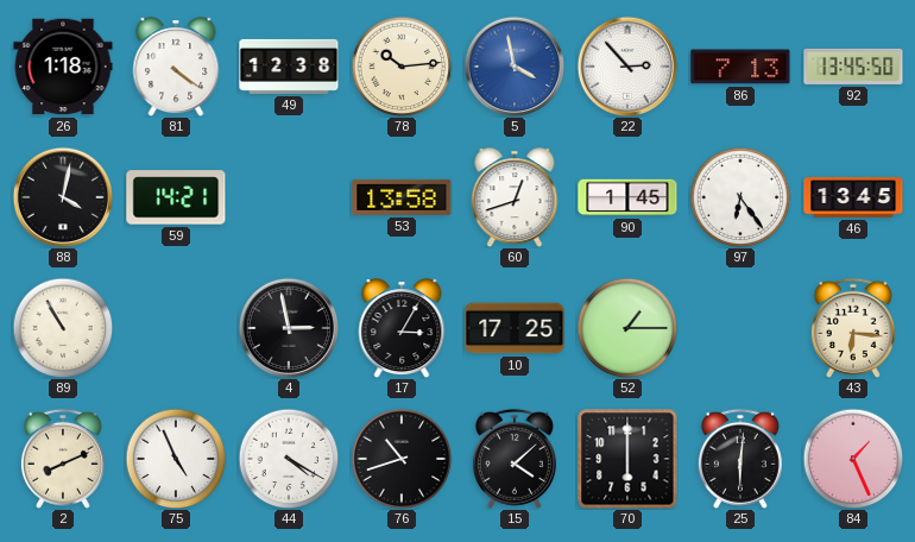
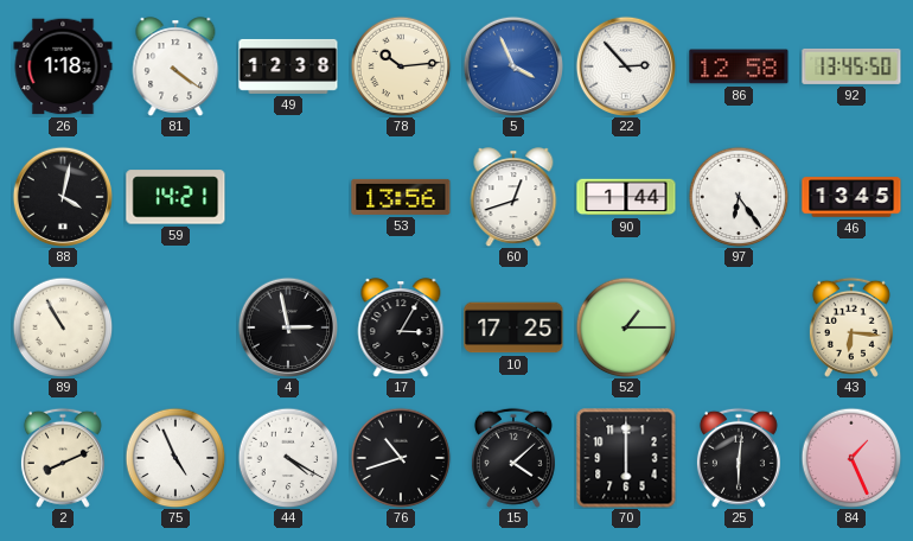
5: 3:58 -> 3:56
86: 7:13 -> 12:58
53: 13:58 -> 13:56
90: 1:45 -> 1:44
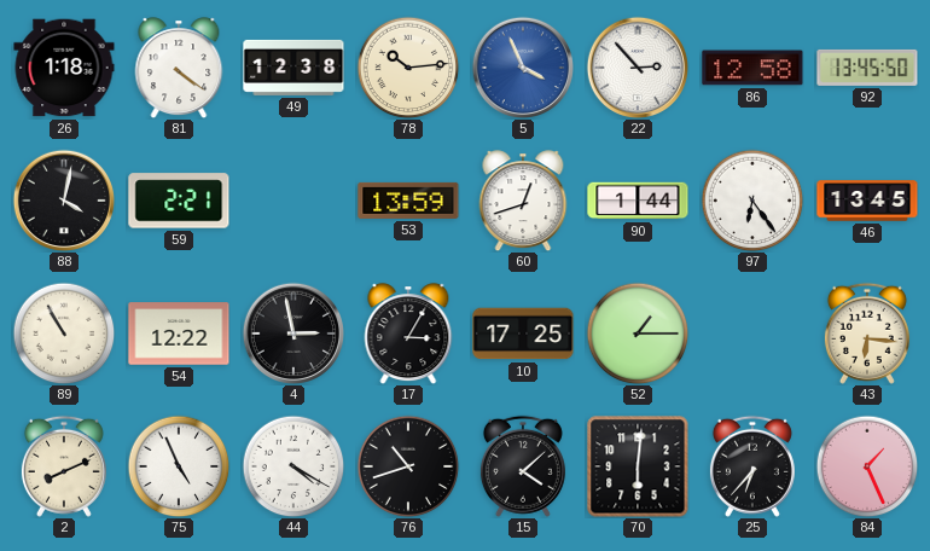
59: 14:21 -> 2:21
53: 13:56 -> 13:59
54: none -> 12:22
70: 6:00 -> 6:01
25: 6:01 -> 6:37
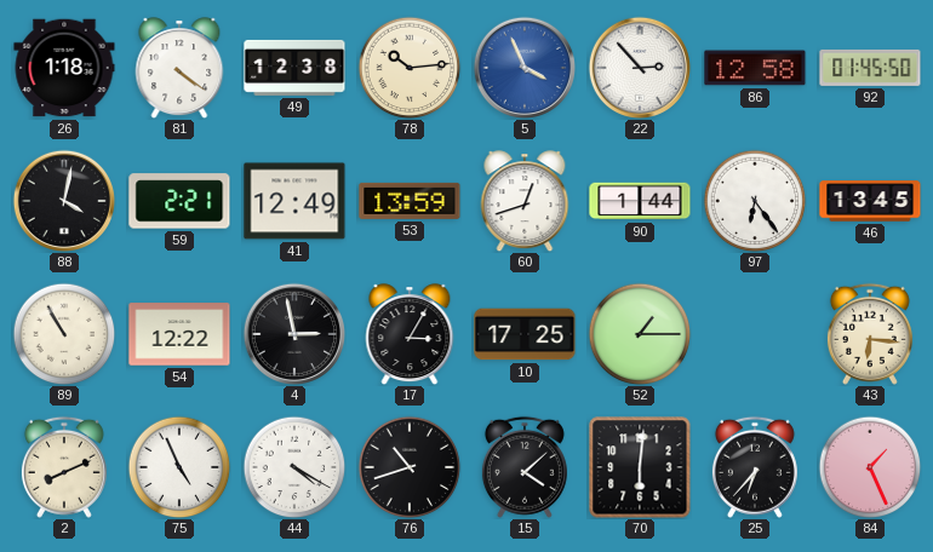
92: 13:45 -> 01:45
41: none -> 12:49
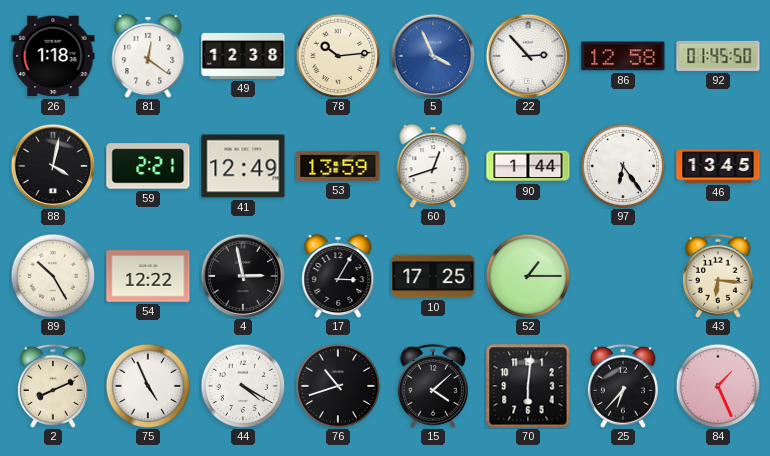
81: 4:21 -> 12:21
89: 10:55 -> 10:25
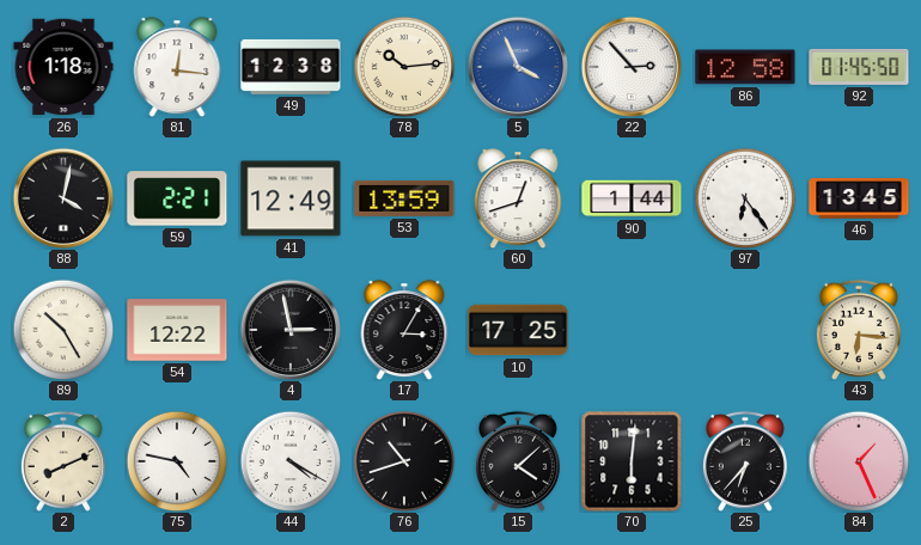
81: 12:21 -> 12:16
52: 1:15 -> none
75: 4:56 -> 4:47
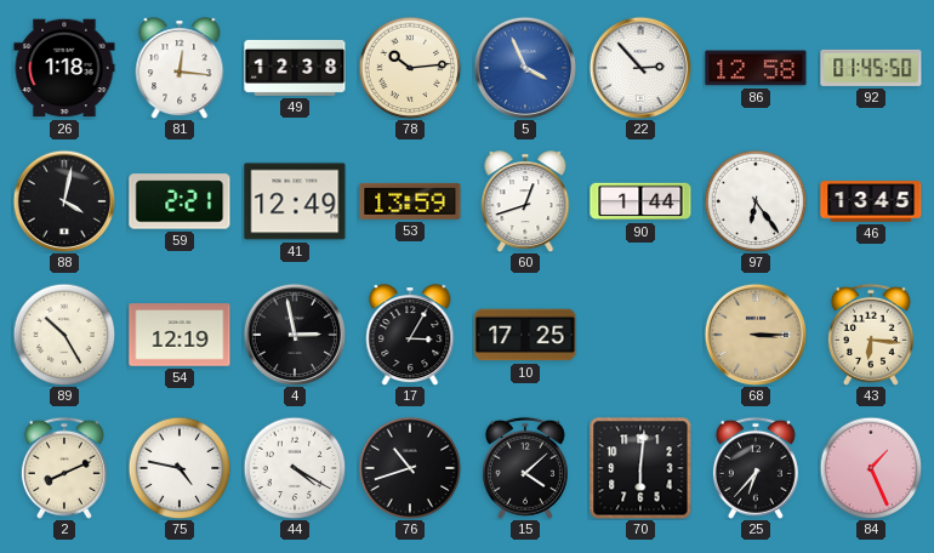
54: 12:22 -> 12:19
68: none -> 3:15
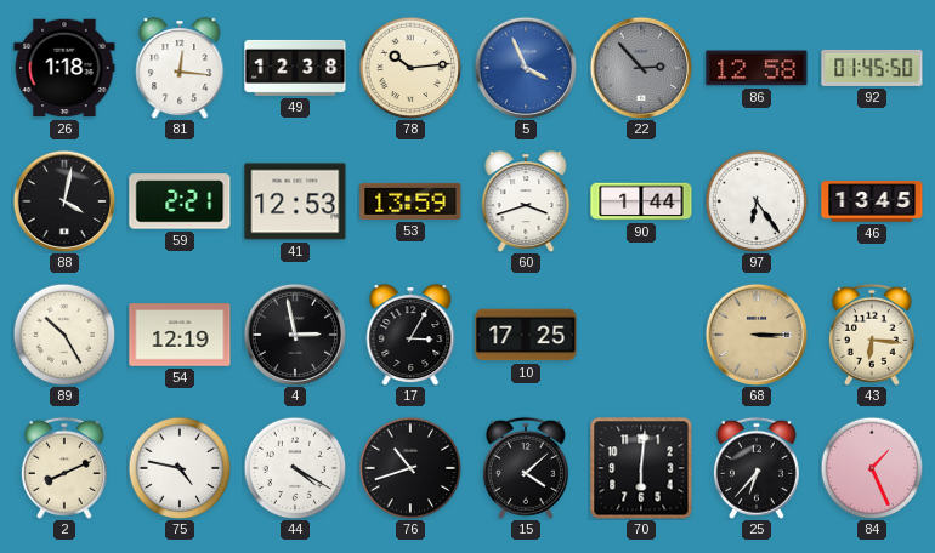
22 dial: white -> grey
41: 12:49 -> 12:53
60: 12:42 -> 3:42
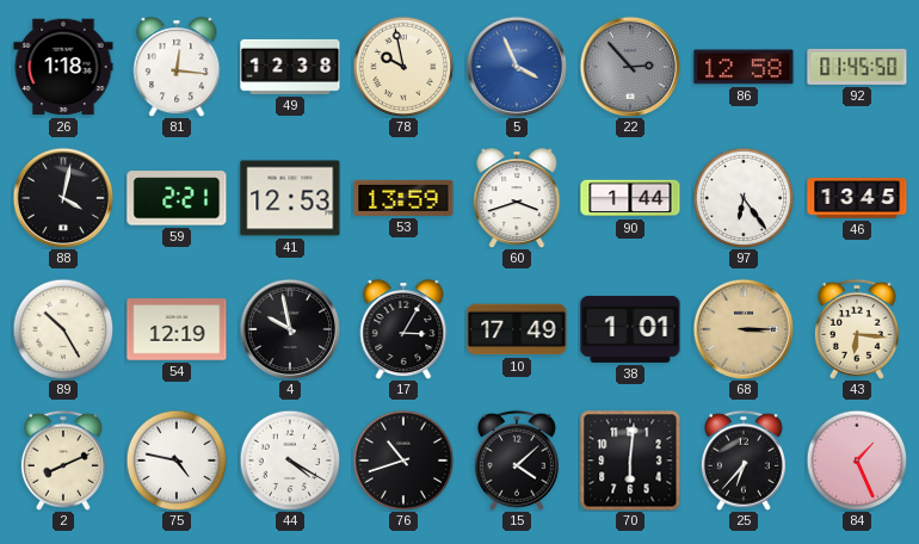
78: 10:14 -> 9:58
4: 2:58 -> 9:58
10: 17:25 -> 17:49
38: none -> 1:01
